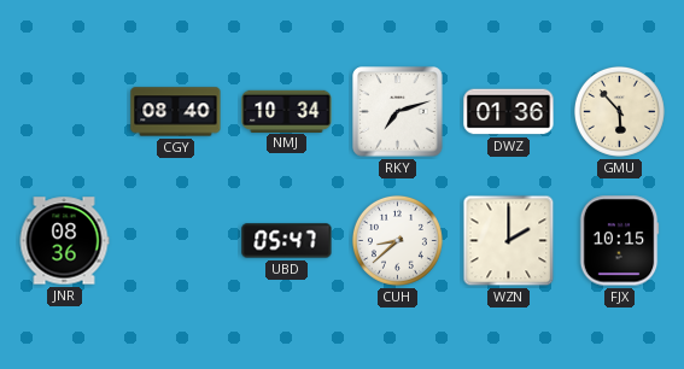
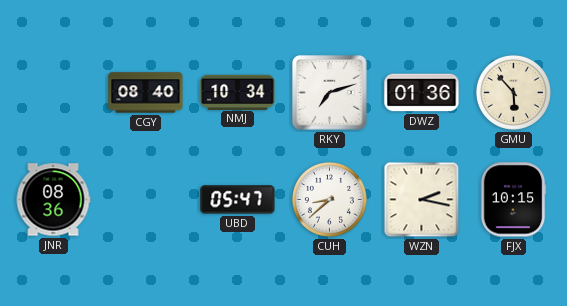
WZN: 2:00 -> 2:17
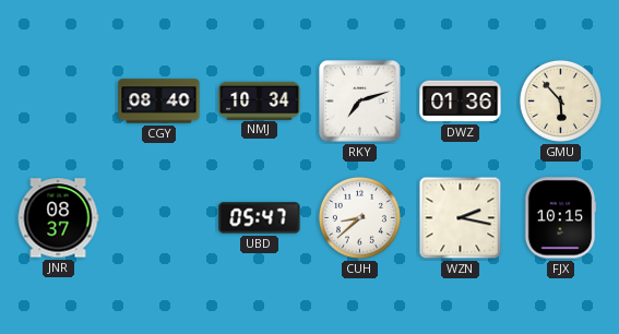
JNR: 08:36 -> 08:37
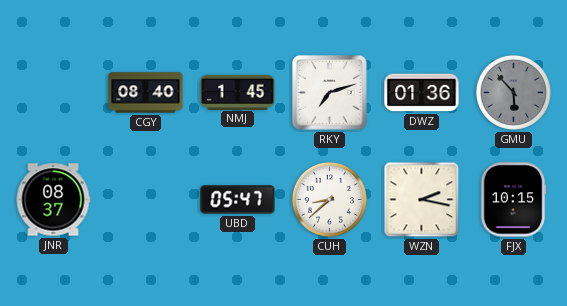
NMJ: 10:34 -> 1:45
GMU dial: cream -> grey
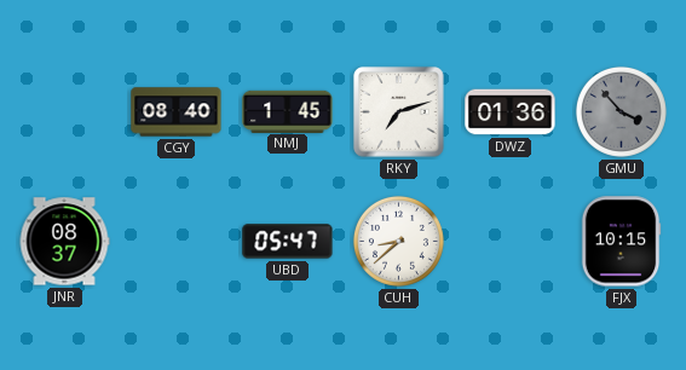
GMU: 5:53 -> 3:53
WZN: 2:17 -> none
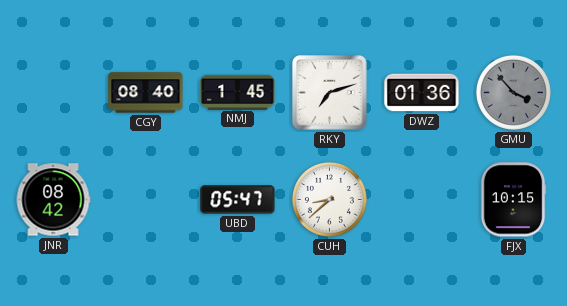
JNR: 08:37 -> 08:42
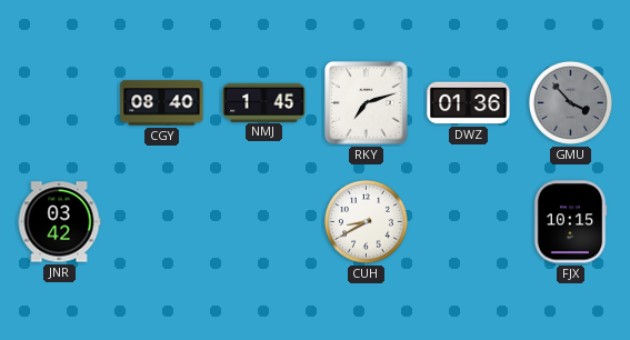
JNR: 08:42 -> 03:42
UBD: 05:47 -> none
CUH: 8:38 -> 8:40
